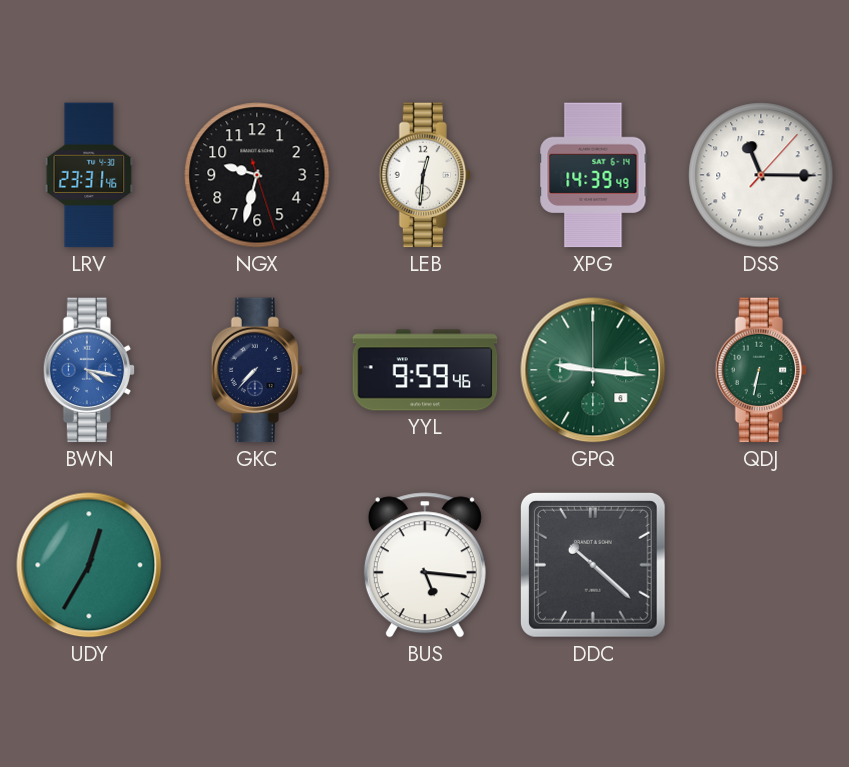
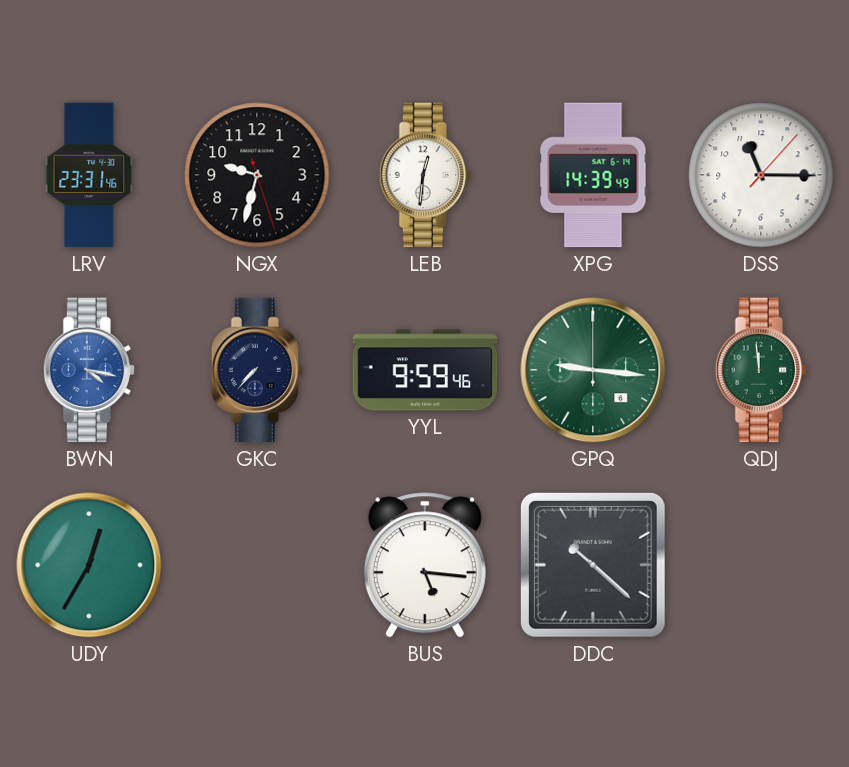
QDJ: 6:32 -> 11:59
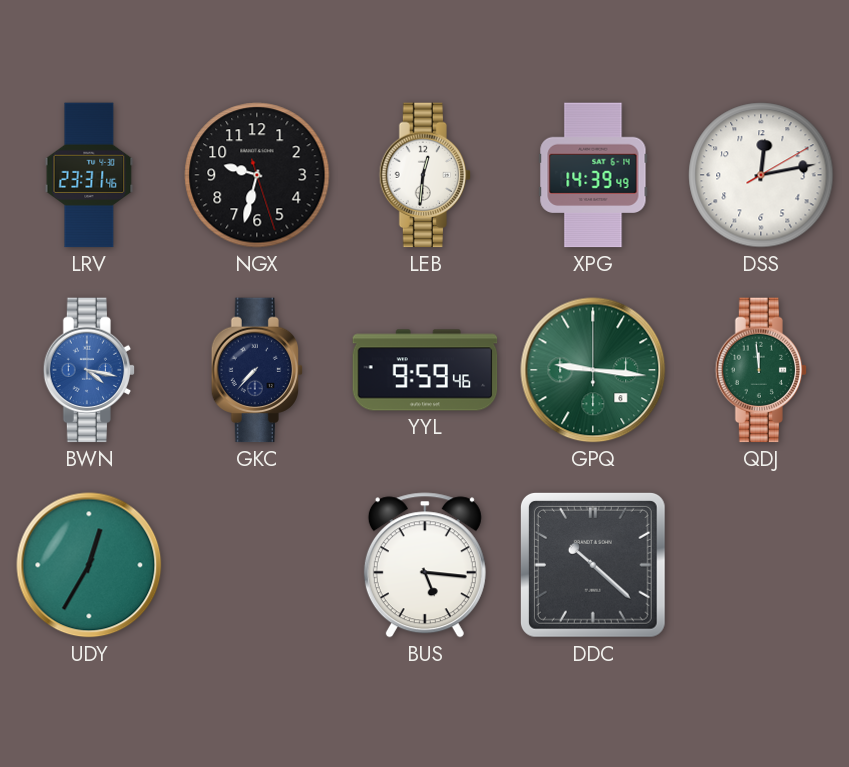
DSS: 11:15 -> 12:13
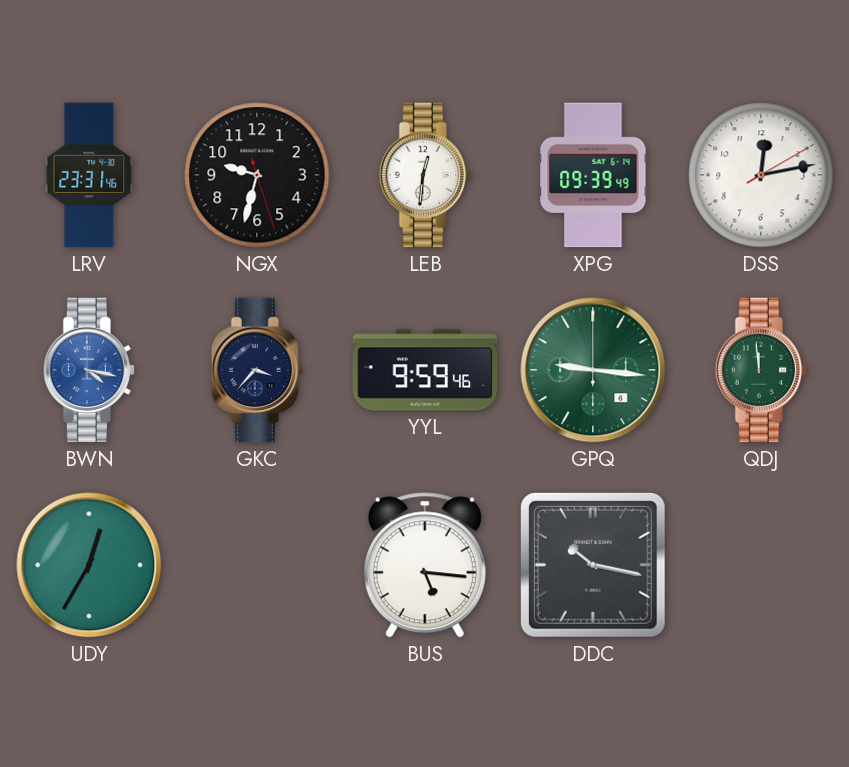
XPG: 14:39 -> 09:39
GKC: 7:37 -> 3:37
DDC: 10:22 -> 10:17
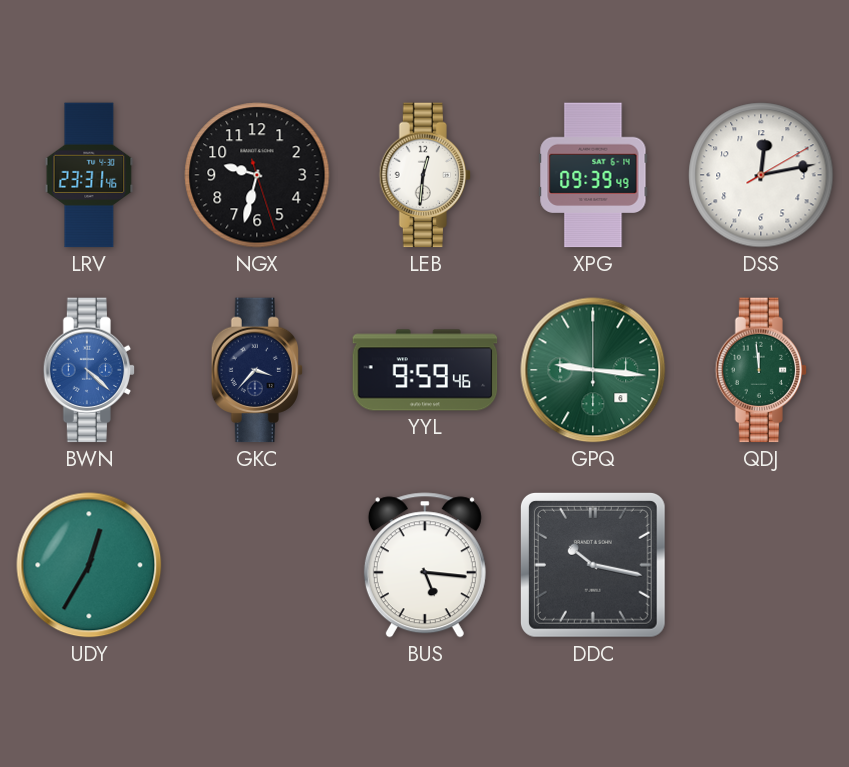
BWN: 4:17 -> 4:22
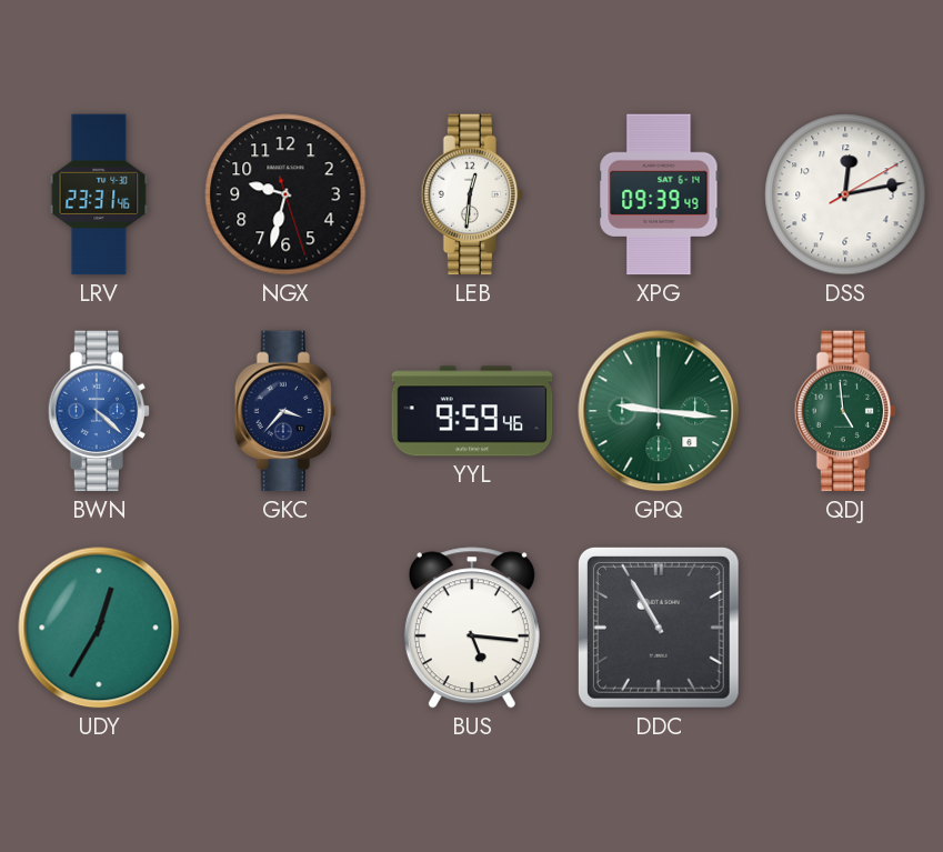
QDJ: 11:59 -> 4:59
DDC: 10:17 -> 10:55
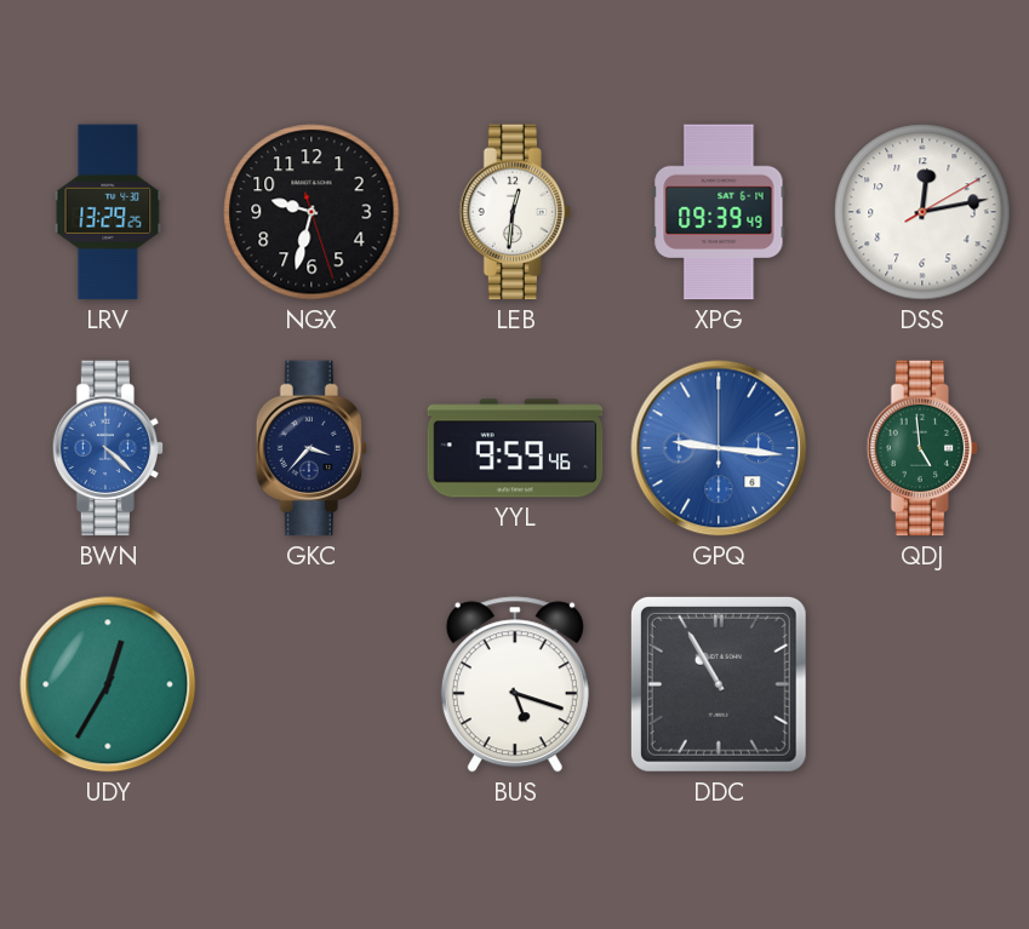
LRV: 23:31 -> 13:29
GPQ dial: green -> blue
BUS: 5:16 -> 5:18
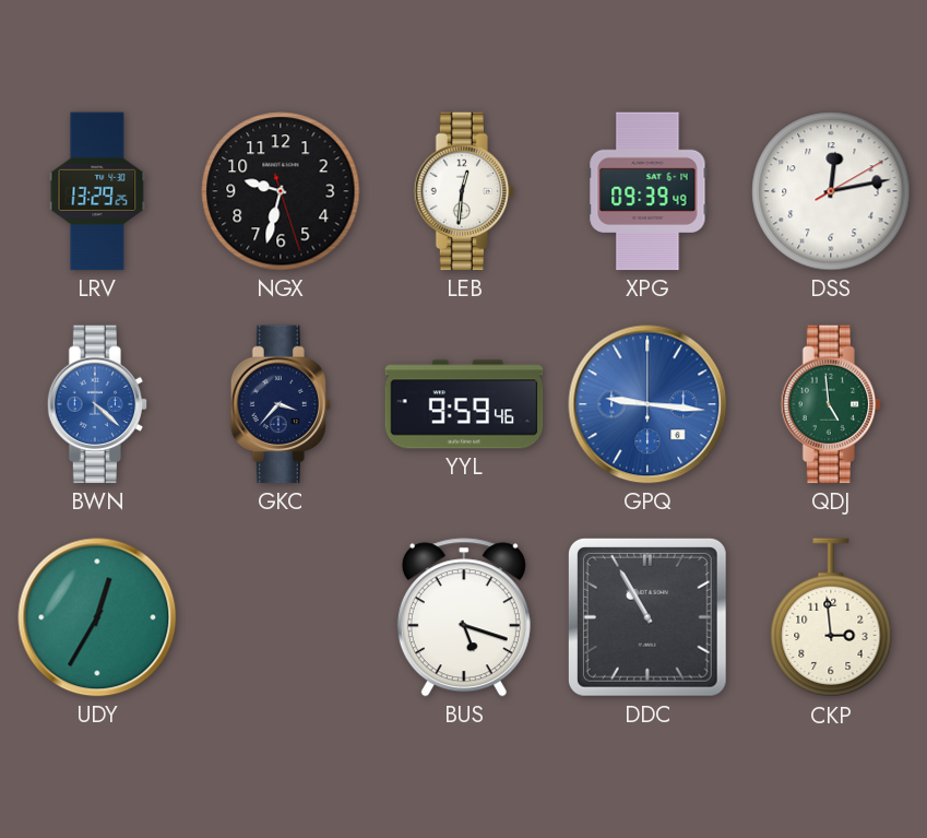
CKP: none -> 2:59
